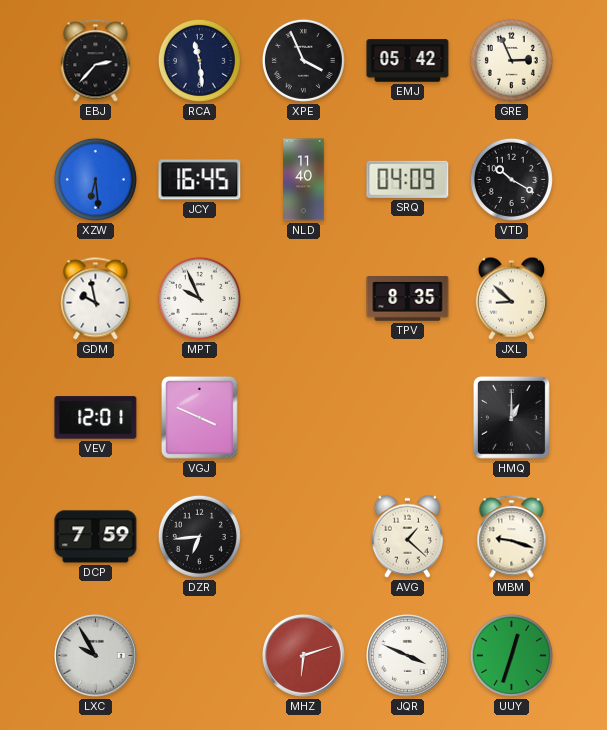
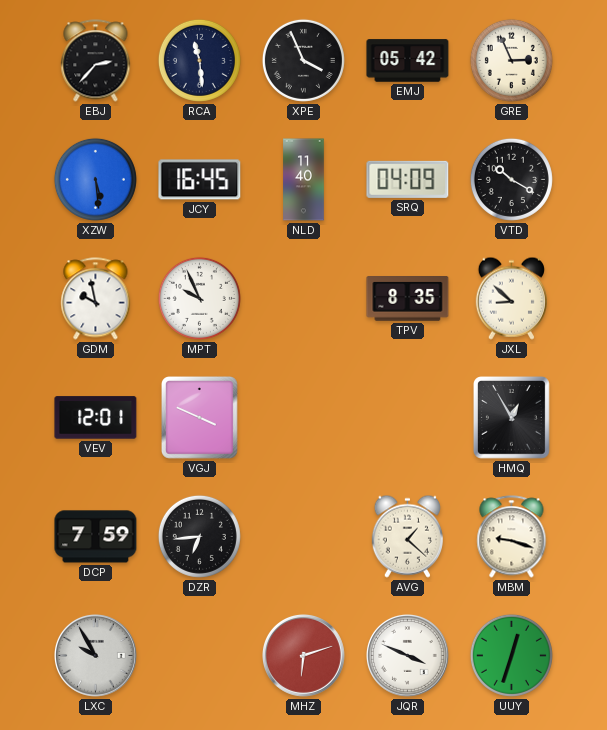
XZW: 6:29 -> 5:29
HMQ: 1:00 -> 12:55
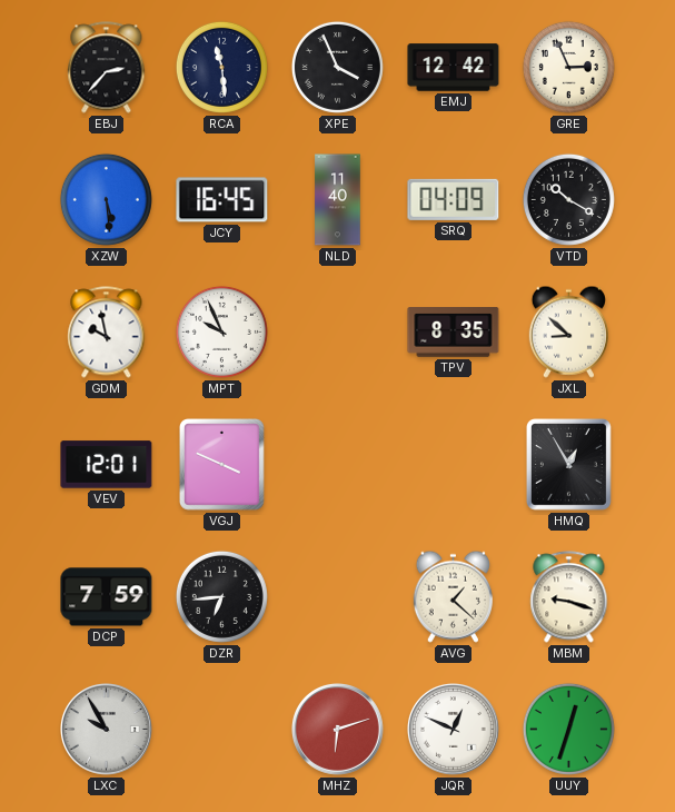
EMJ: 05:42 -> 12:42
JQR: 3:49 -> 12:49
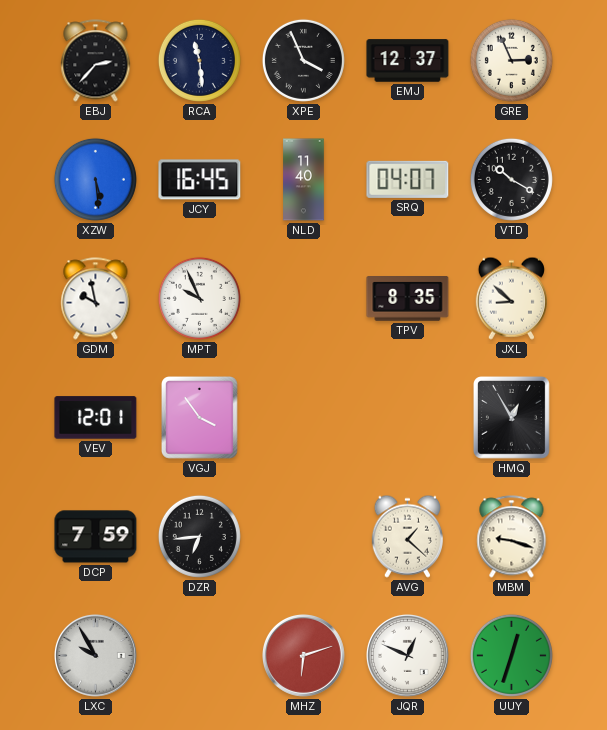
EMJ: 12:42 -> 12:37
SRQ: 04:09 -> 04:07
VGJ: 3:49 -> 3:54
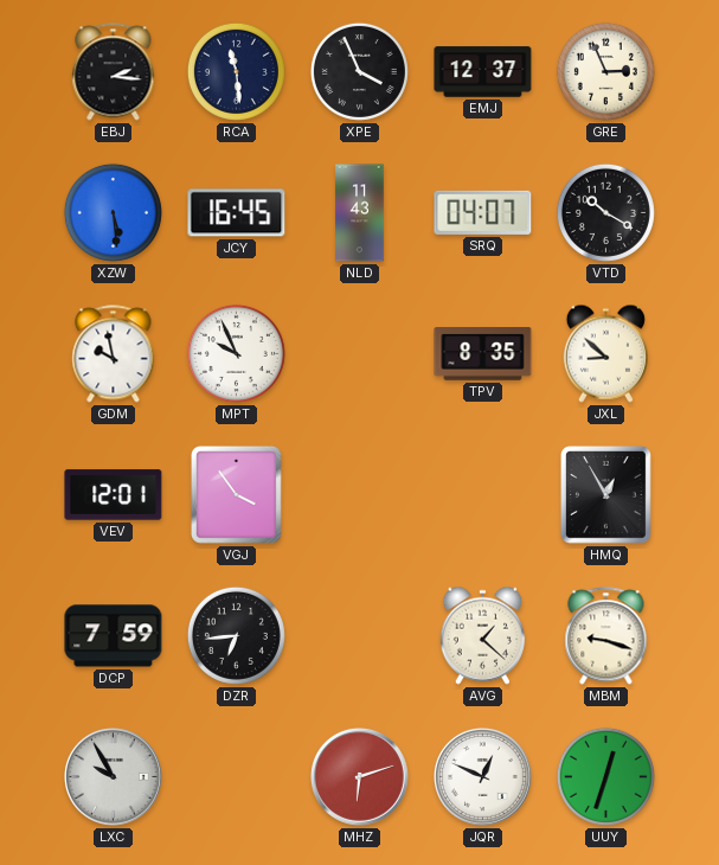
EBJ: 2:37 -> 2:16
NLD: 11:40 -> 11:43
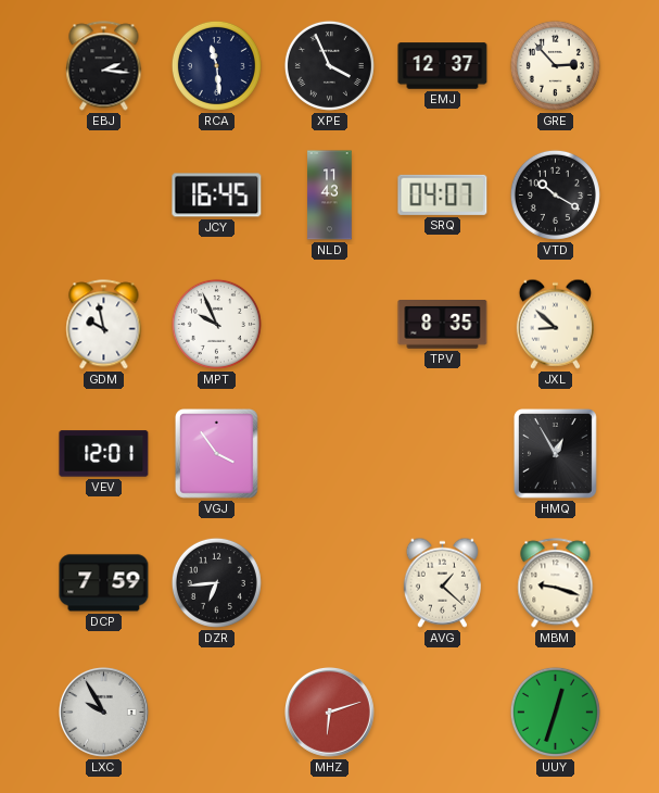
GRE: 2:56 -> 2:53
XZW: 5:29 -> none
JQR: 12:49 -> none
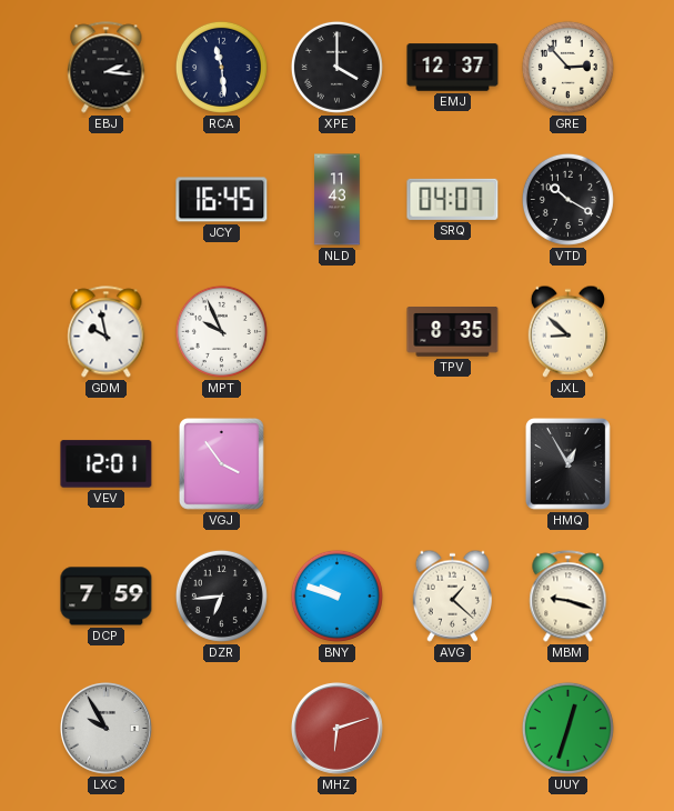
XPE: 3:56 -> 4:00
BNY: none -> 9:48
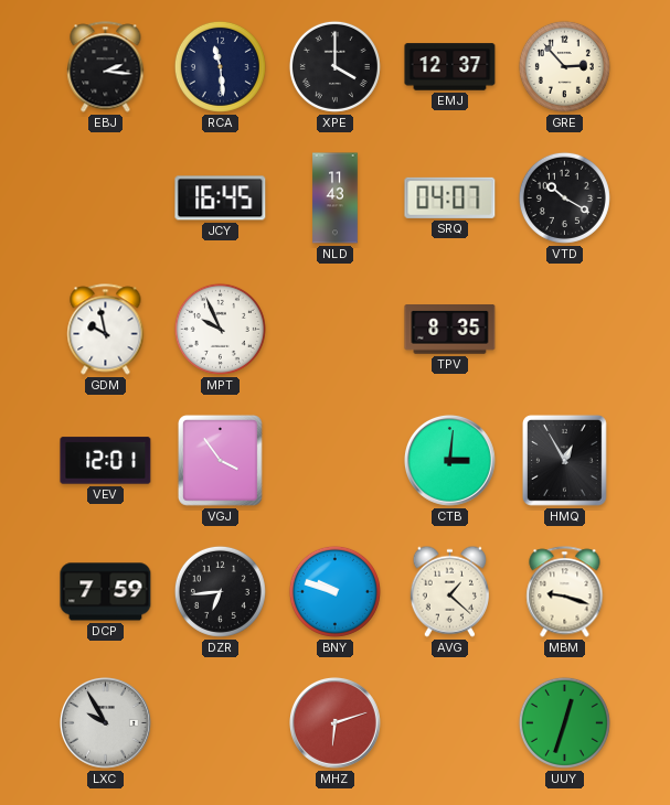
JXL: 8:52 -> none
CTB: none -> 3:01
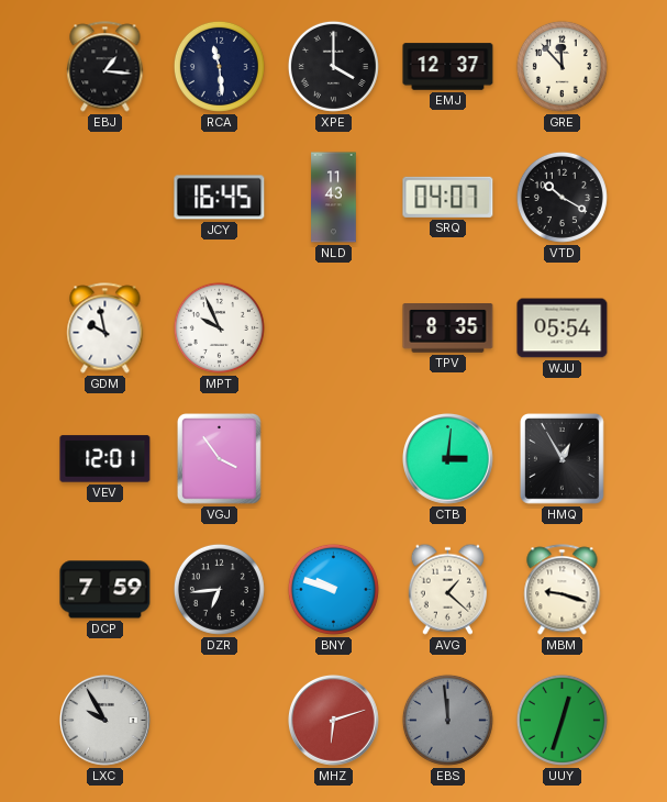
EBJ: 2:16 -> 1:16
GRE: 2:53 -> 11:53
WJU: none -> 05:54
EBS: none -> 11:59
